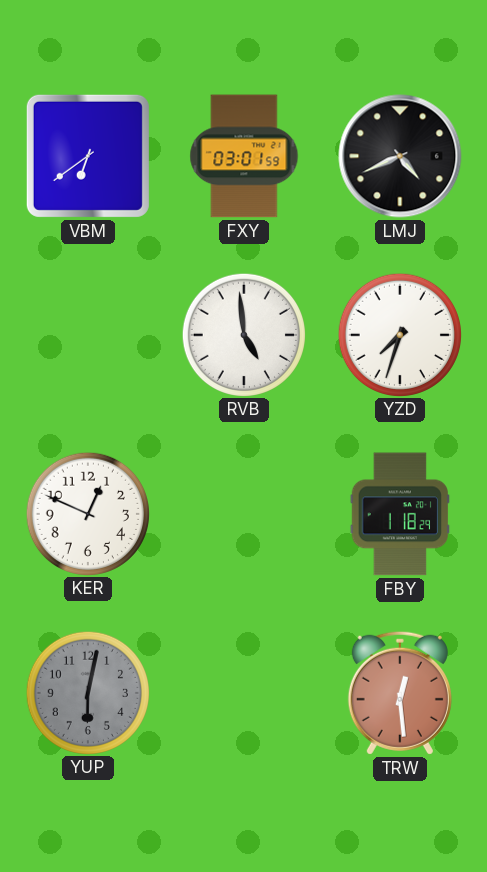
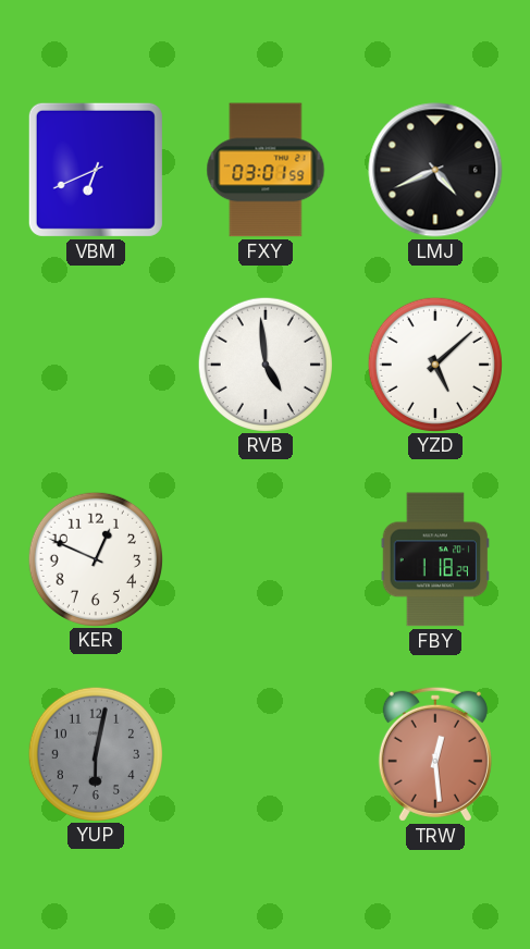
VBM: 6:39 -> 6:41
YZD: 7:33 -> 5:08
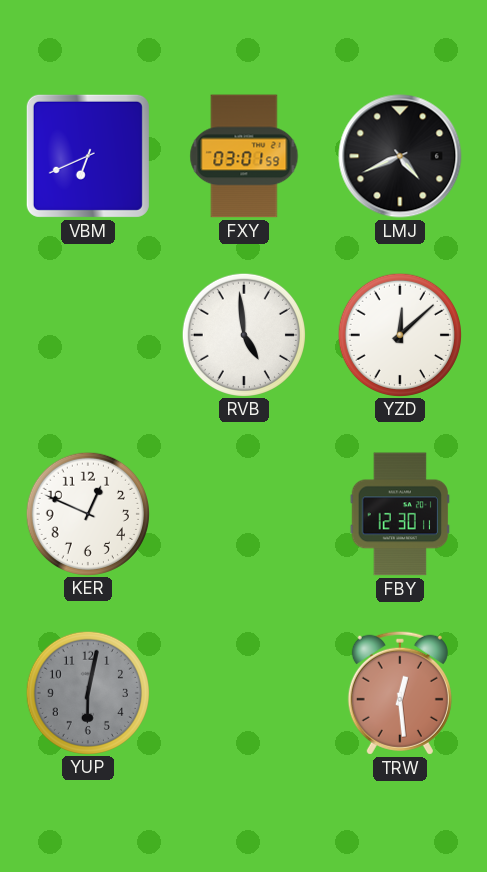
YZD: 5:08 -> 12:08
FBY: 1:18 -> 12:30
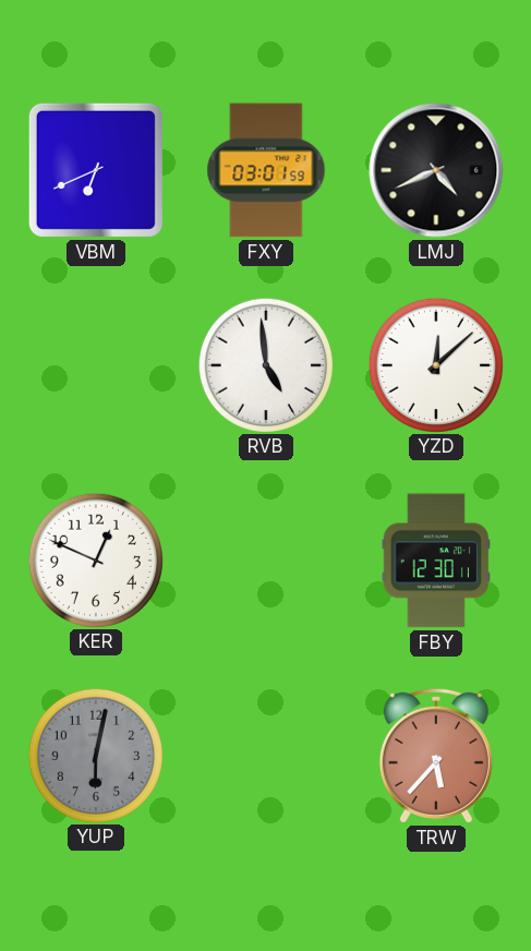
TRW: 12:29 -> 5:37
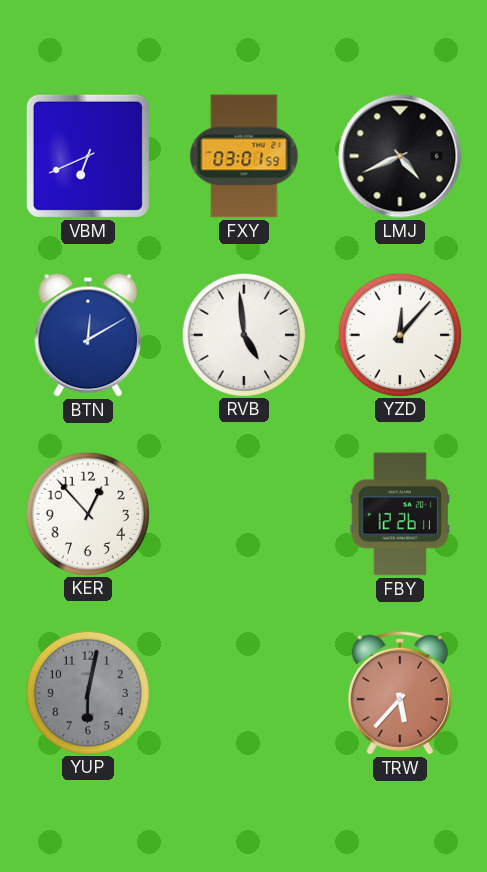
BTN: none -> 12:10
YZD: 12:08 -> 12:07
KER: 12:49 -> 12:53
FBY: 12:30 -> 12:26
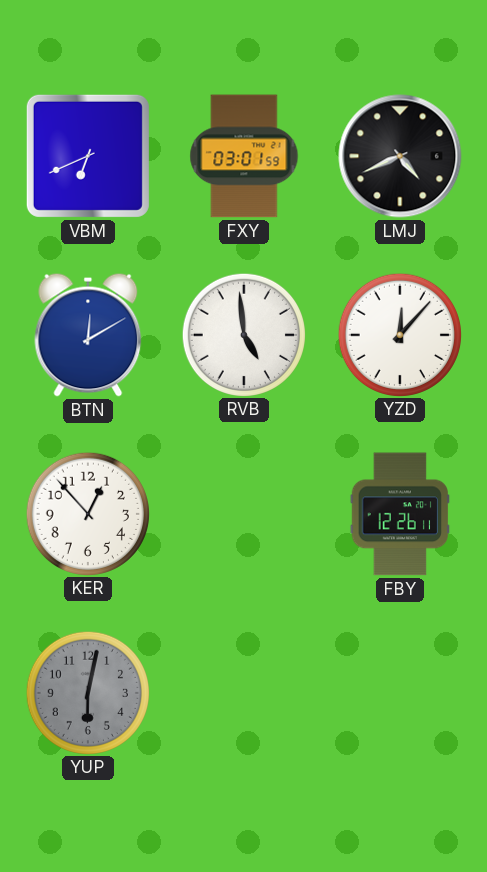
TRW: 5:37 -> none
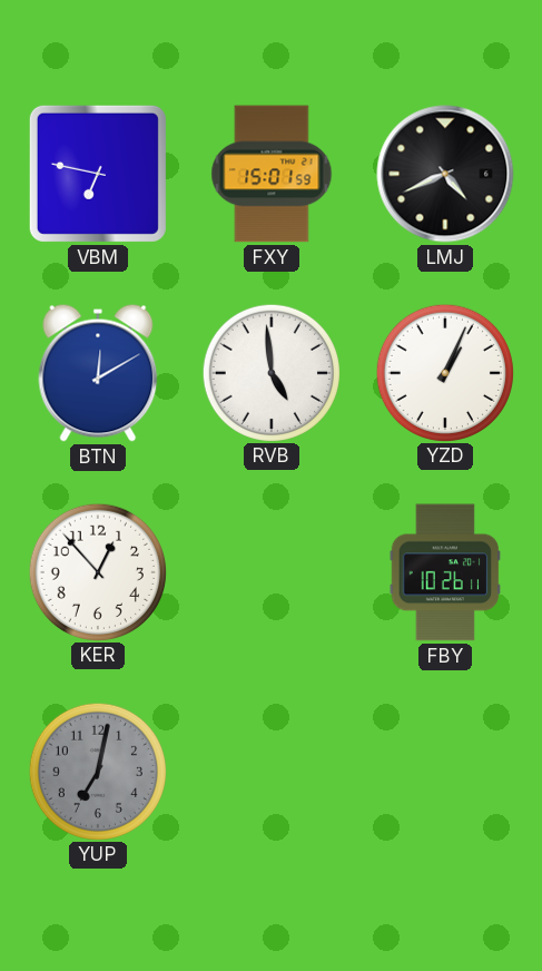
VBM: 6:41 -> 6:47
FXY: 03:01 -> 15:01
YZD: 12:07 -> 1:04
FBY: 12:26 -> 10:26
YUP: 6:02 -> 7:02
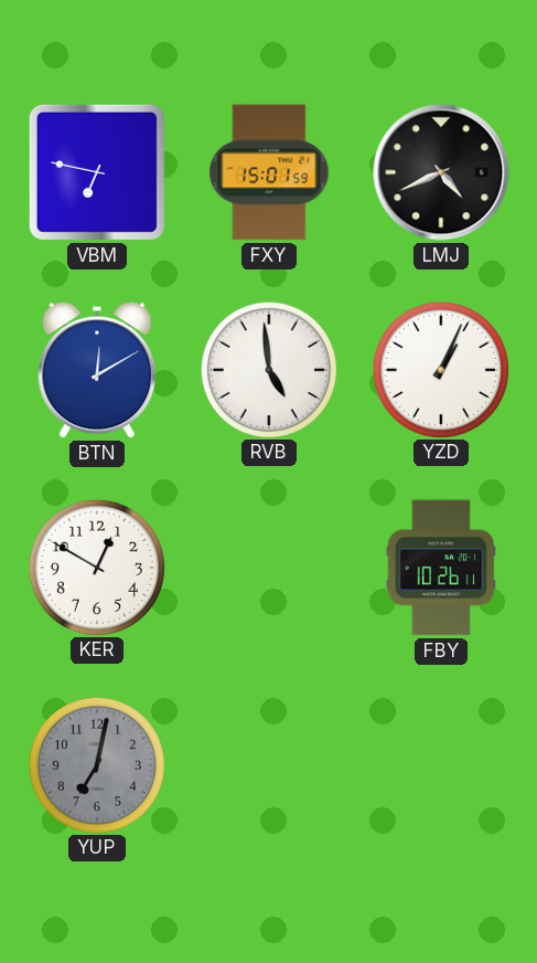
KER: 12:53 -> 12:50
